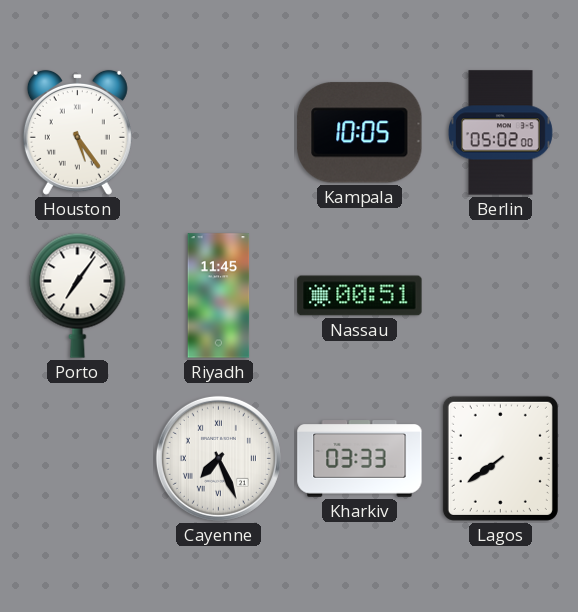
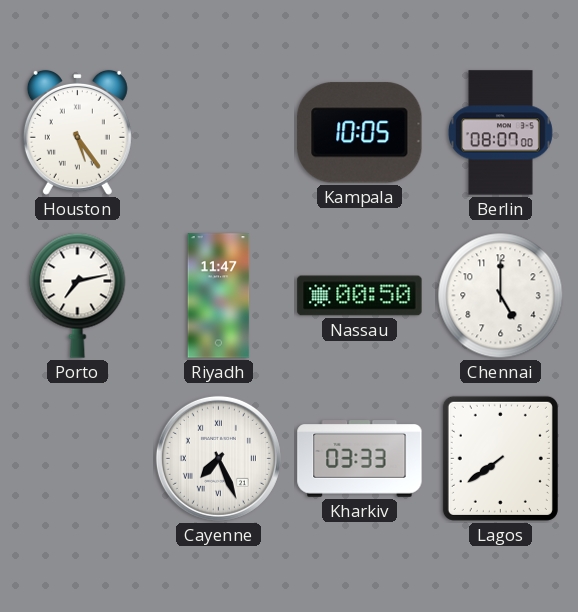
Berlin: 05:02 -> 08:07
Porto: 7:06 -> 7:13
Riyadh: 11:45 -> 11:47
Nassau: 00:51 -> 00:50
Chennai: none -> 5:00
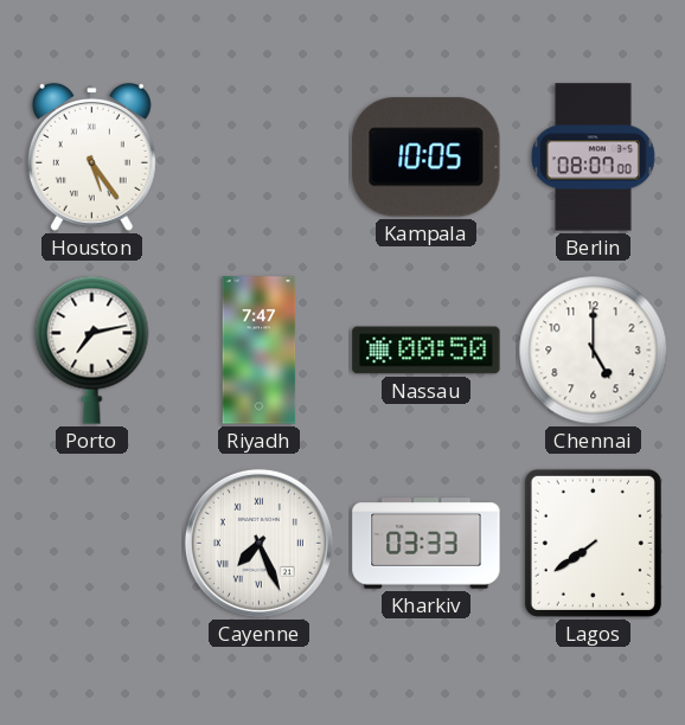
Riyadh: 11:47 -> 7:47
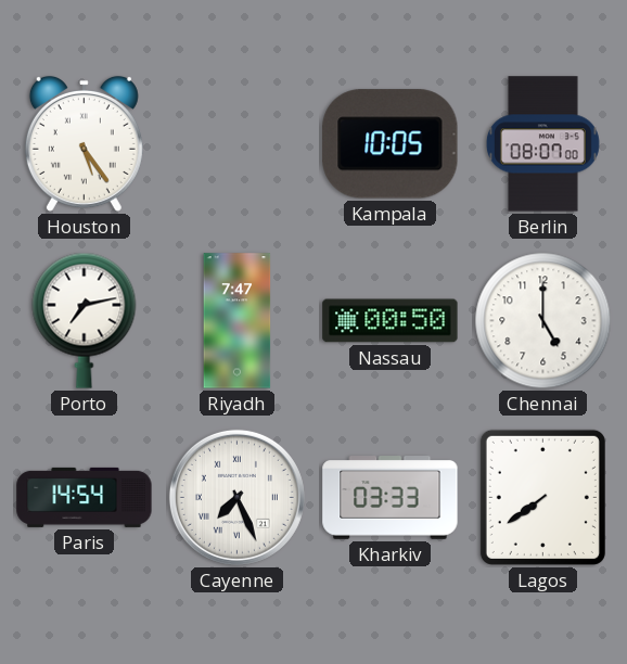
Paris: none -> 14:54
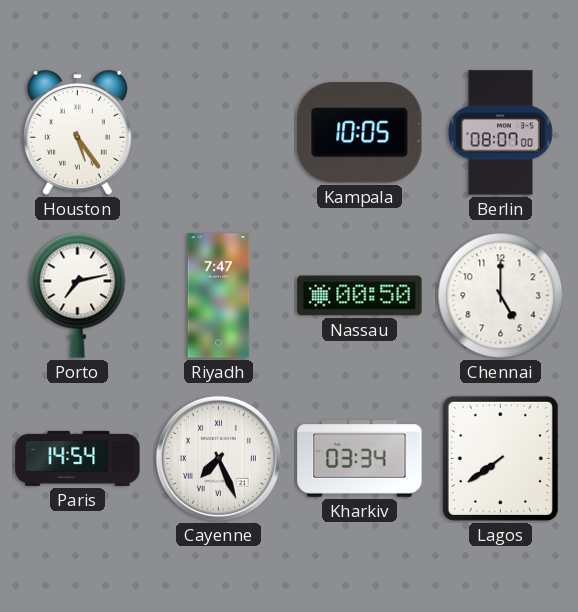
Kharkiv: 03:33 -> 03:34
